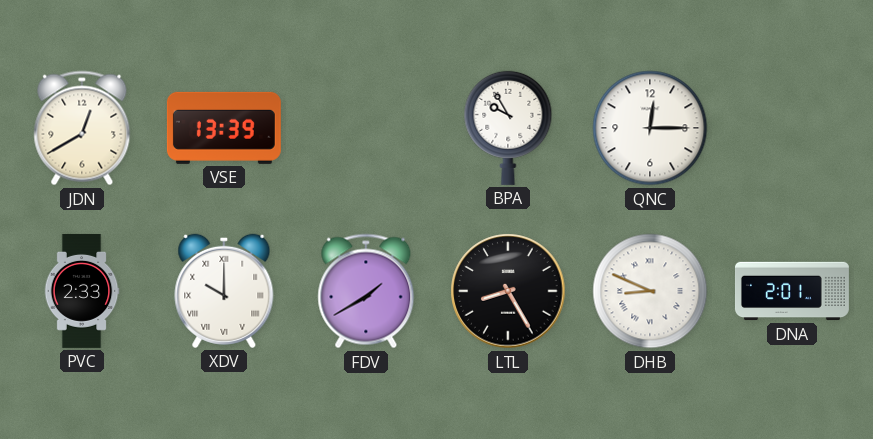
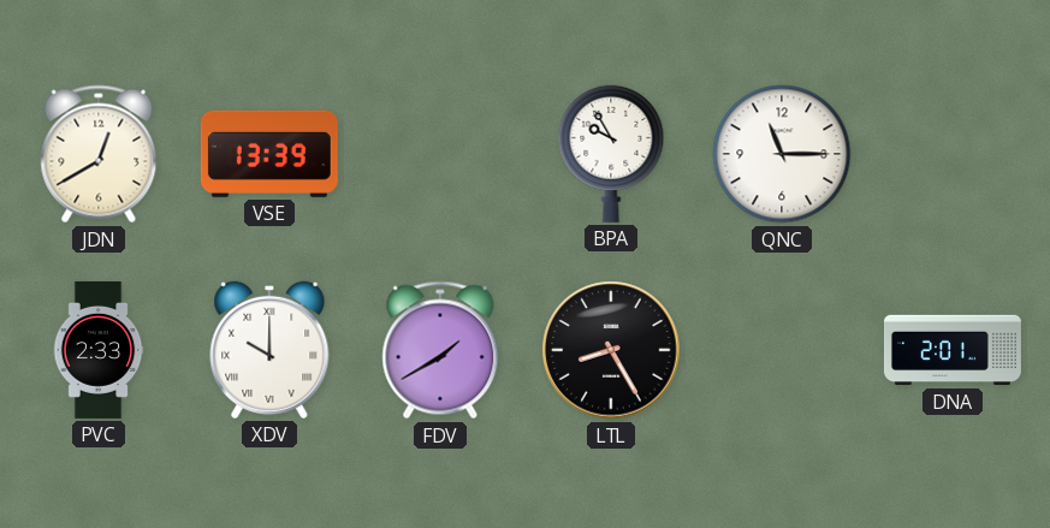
QNC: 12:15 -> 11:15
DHB: 8:49 -> none
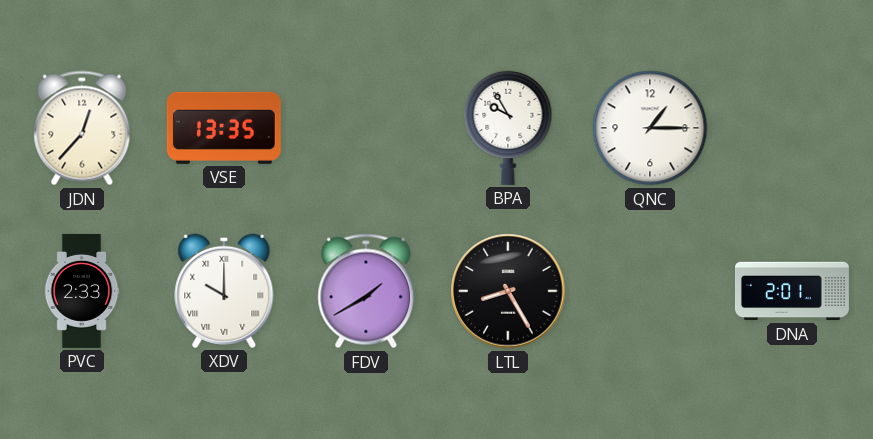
JDN: 12:40 -> 12:37
VSE: 13:39 -> 13:35
QNC: 11:15 -> 1:15
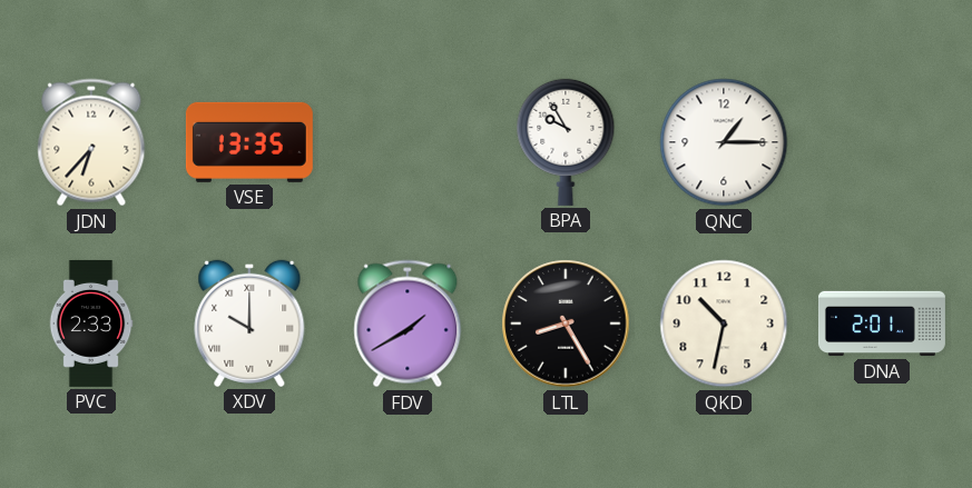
JDN: 12:37 -> 6:37
QKD: none -> 10:32
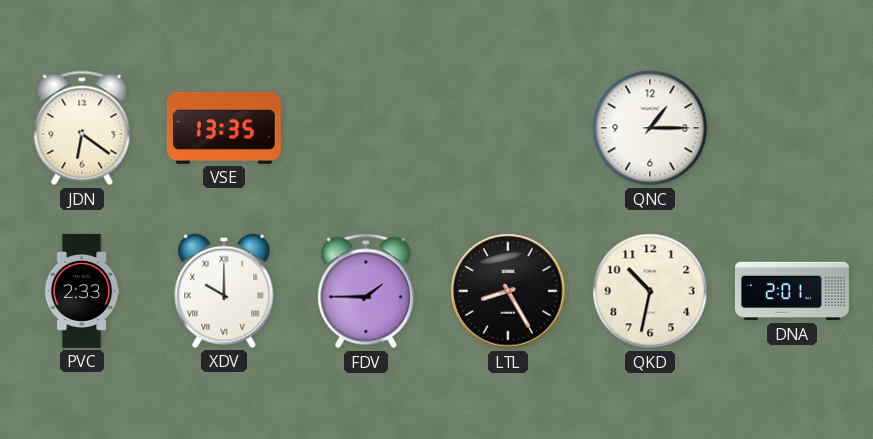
JDN: 6:37 -> 6:21
BPA: 9:55 -> none
FDV: 1:40 -> 1:45
